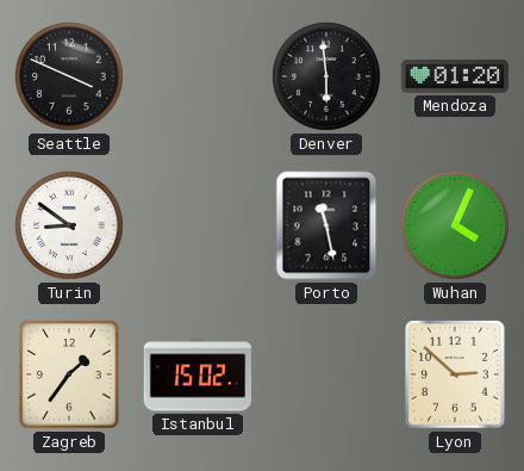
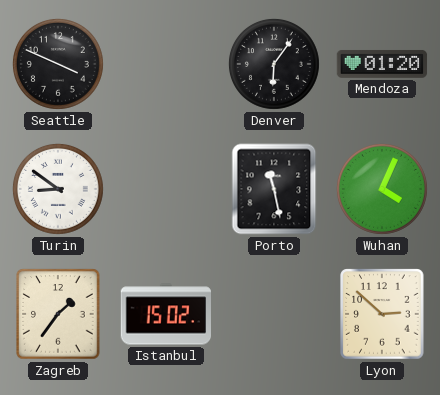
Denver: 5:59 -> 6:06
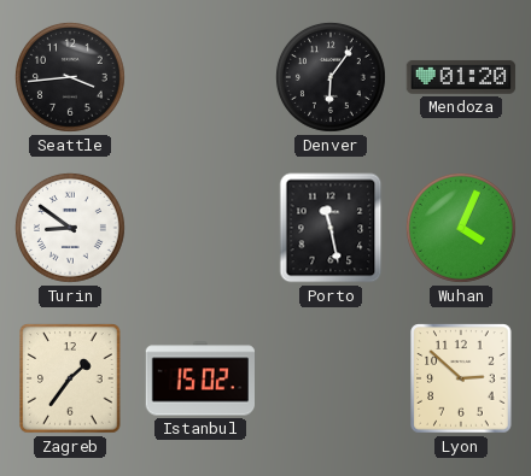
Seattle: 3:49 -> 3:44
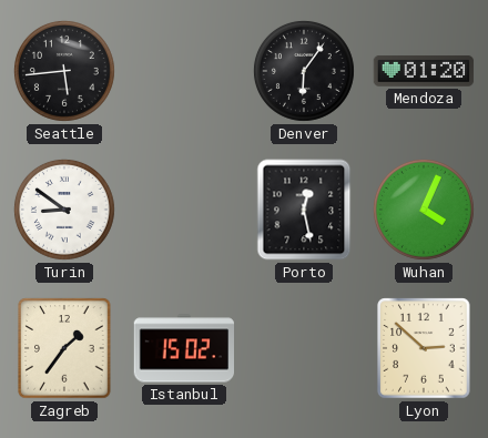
Seattle: 3:44 -> 5:44
Porto: 11:28 -> 12:28
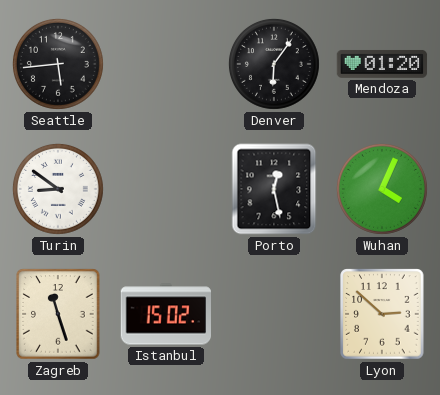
Zagreb: 1:36 -> 11:27
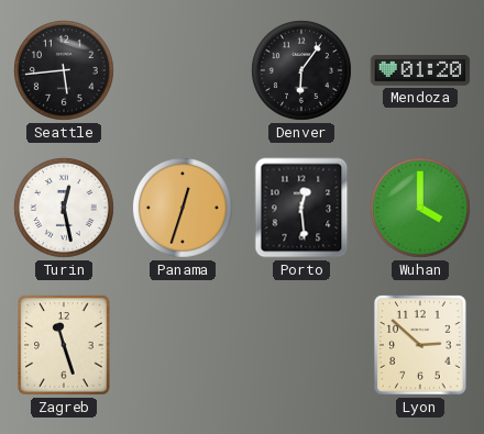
Turin: 8:51 -> 12:28
Panama: none -> 12:33
Porto: 12:28 -> 12:29
Wuhan: 4:04 -> 4:00
Istanbul: 15:02 -> none
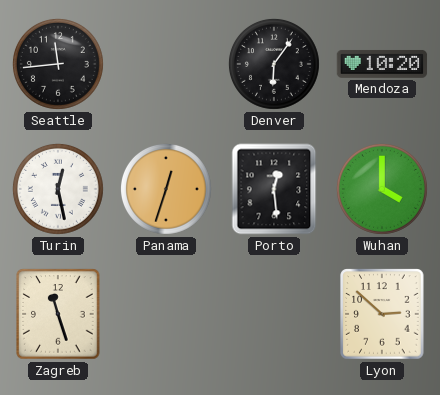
Seattle: 5:44 -> 11:44
Mendoza: 01:20 -> 10:20
